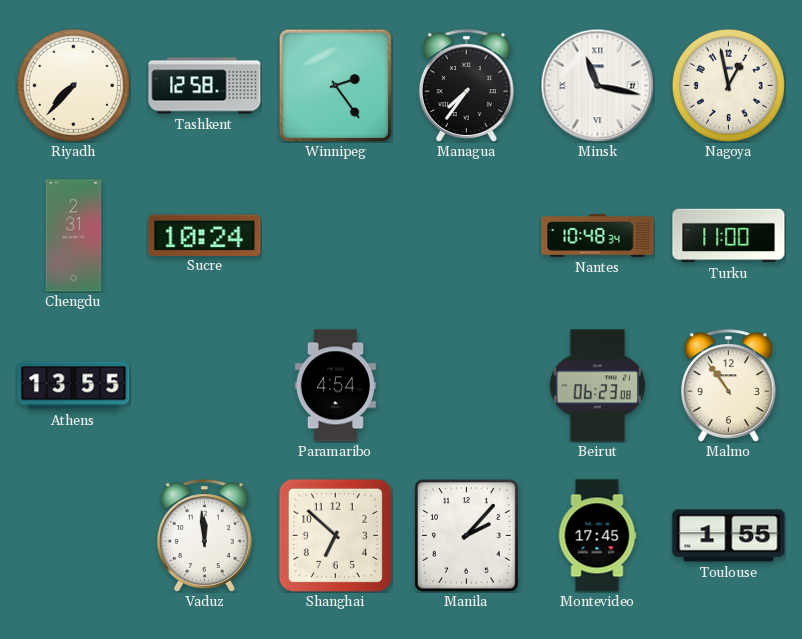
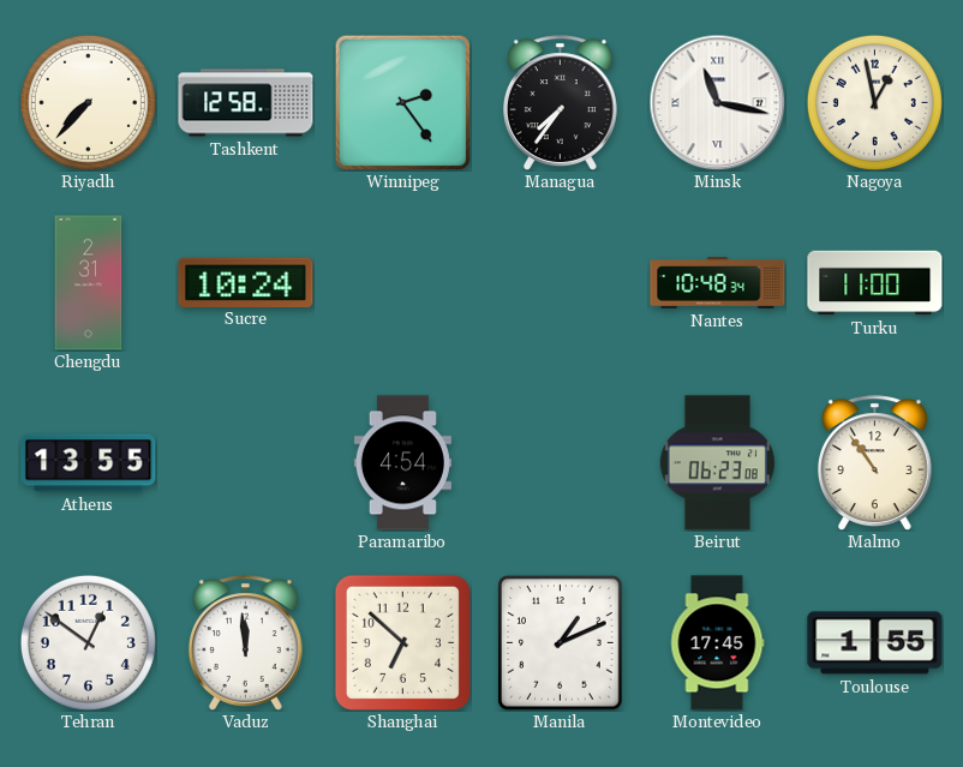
Tehran: none -> 12:51
Manila: 2:07 -> 1:11
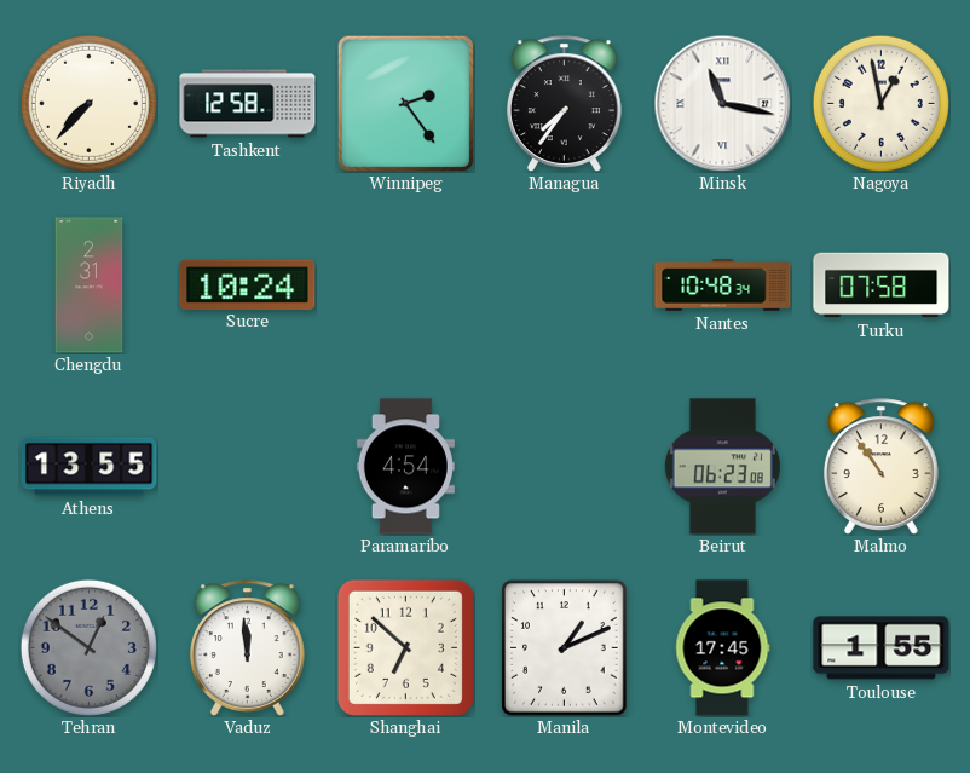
Turku: 11:00 -> 07:58
Tehran dial: white -> grey
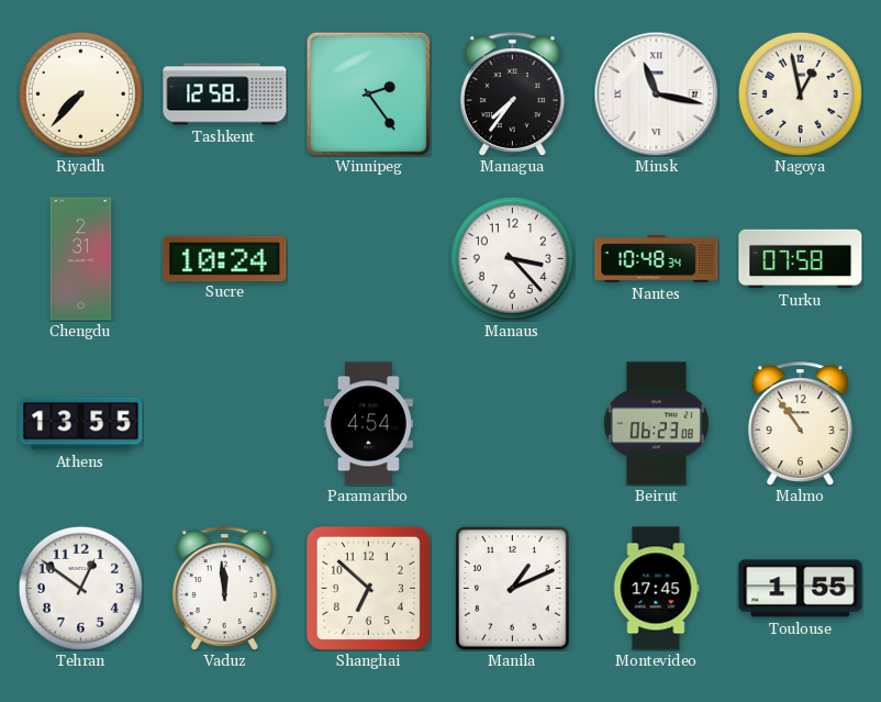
Manaus: none -> 3:23
Tehran dial: grey -> white
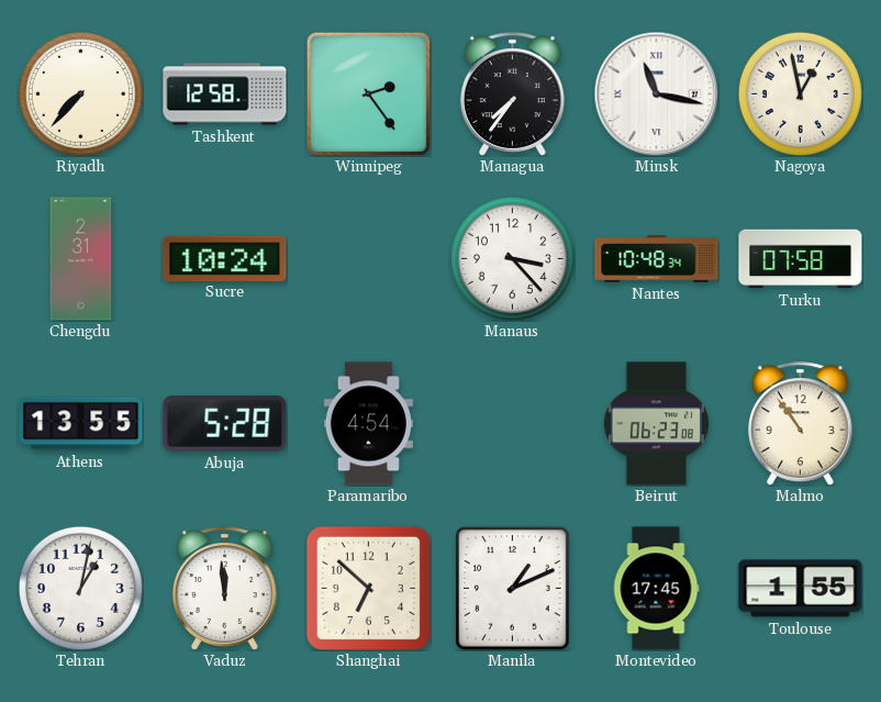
Abuja: none -> 5:28
Tehran: 12:51 -> 1:02
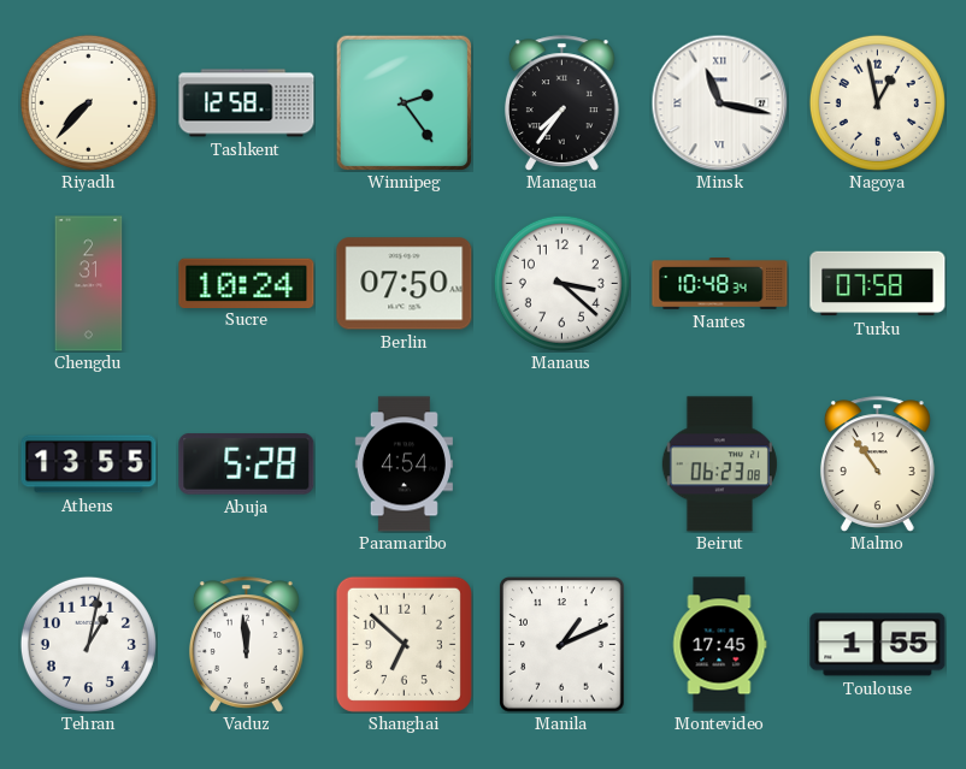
Berlin: none -> 07:50
Manaus: 3:23 -> 3:22
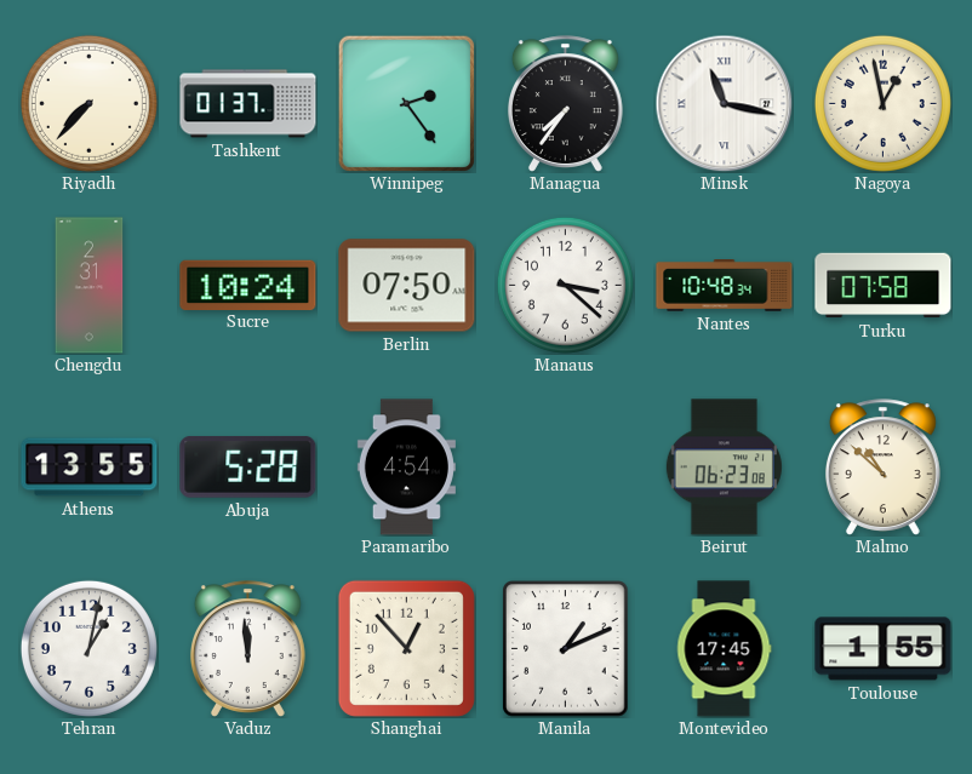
Tashkent: 12:58 -> 01:37
Malmo: 10:54 -> 10:52
Shanghai: 6:52 -> 12:53
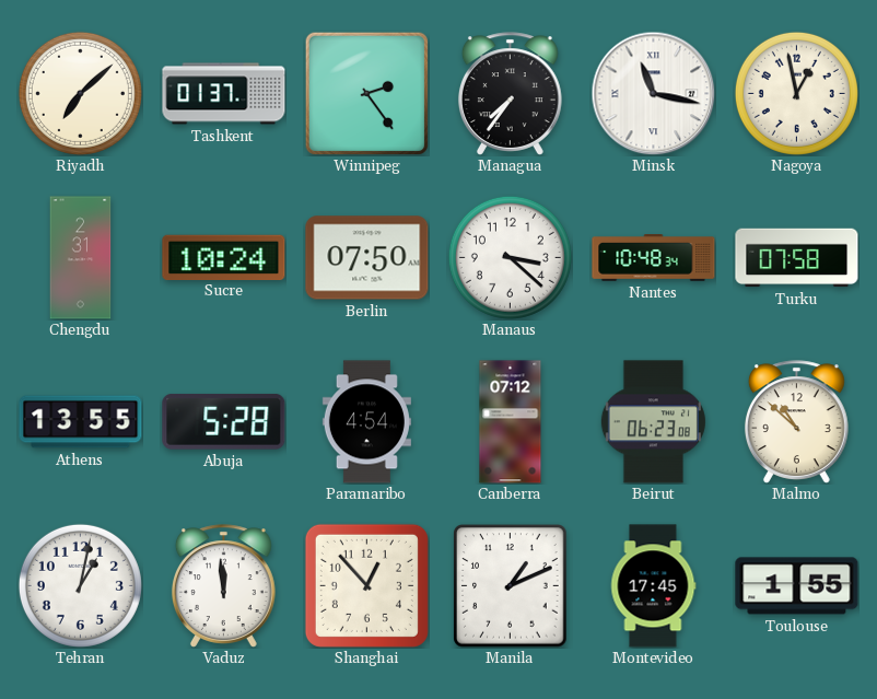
Riyadh: 7:37 -> 7:08
Canberra: none -> 07:12
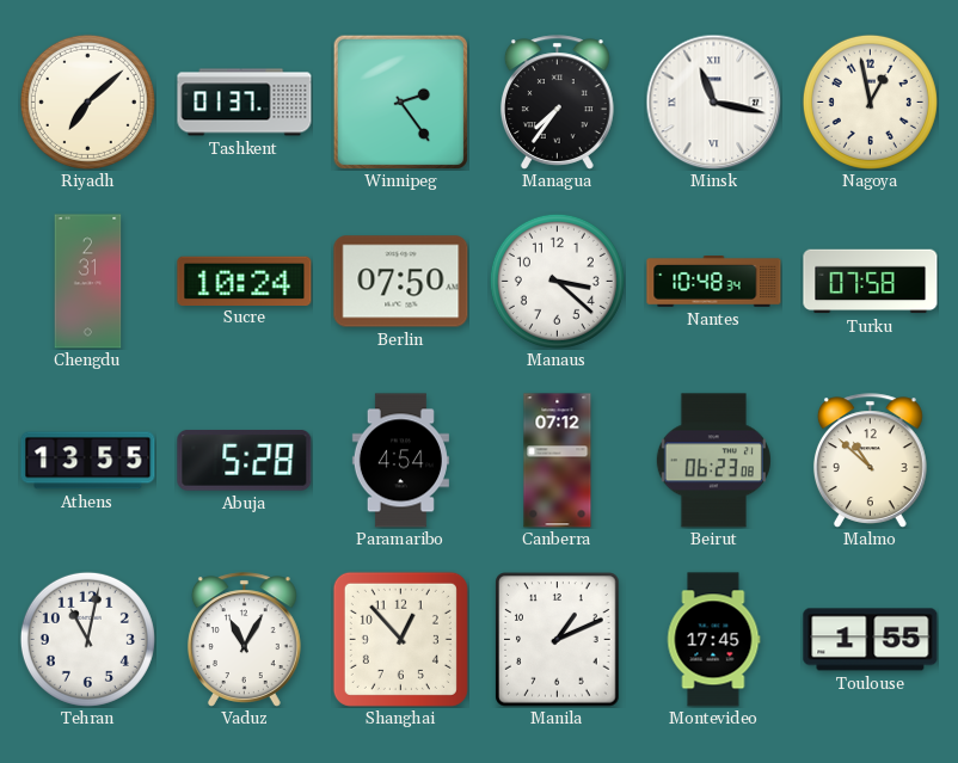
Tehran: 1:02 -> 11:02
Vaduz: 11:59 -> 11:05
